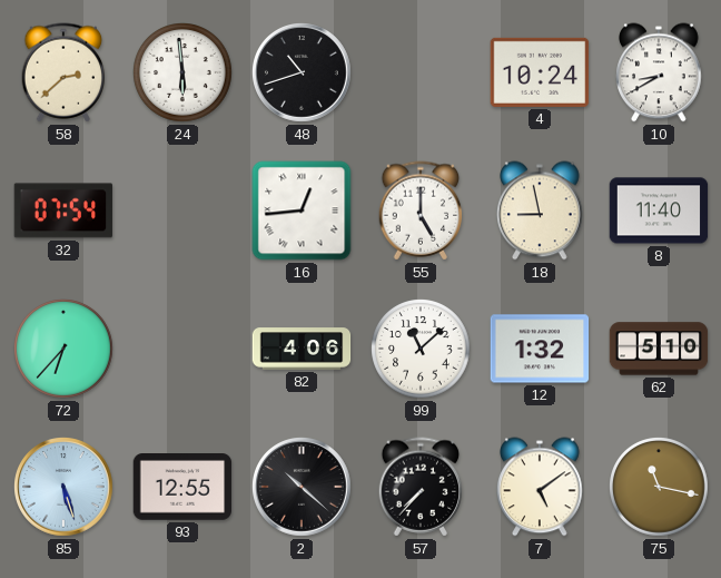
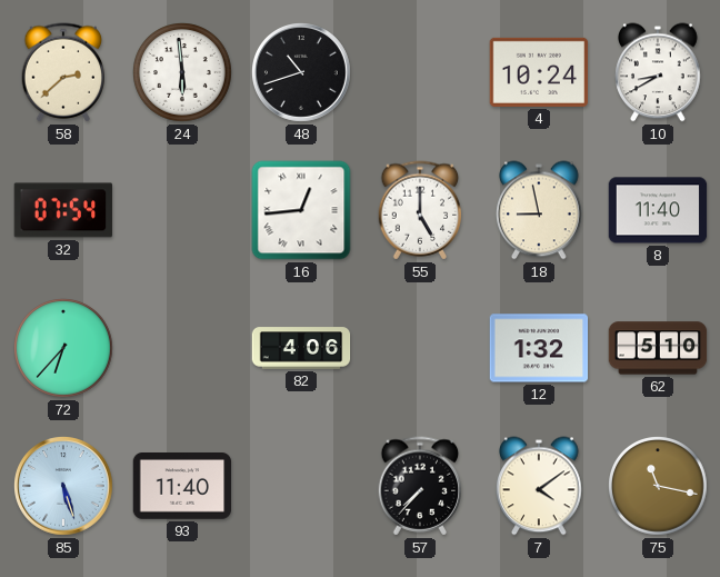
99: 11:08 -> none
93: 12:55 -> 11:40
2: 10:22 -> none
7: 5:09 -> 4:09
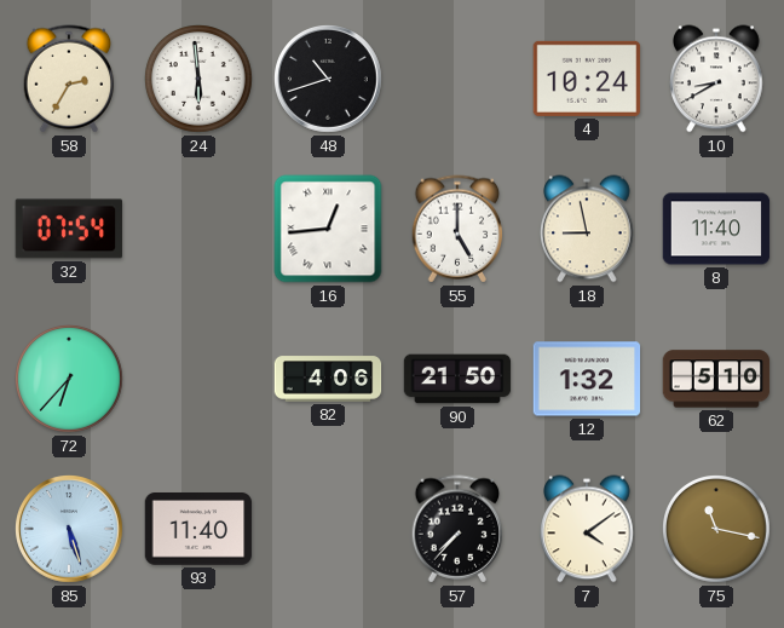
58: 2:38 -> 2:35
90: none -> 21:50
